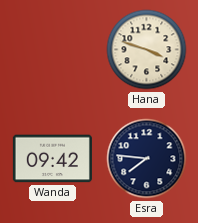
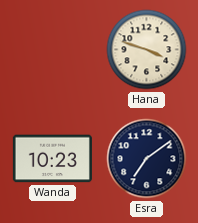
Wanda: 09:42 -> 10:23
Esra: 7:46 -> 7:09
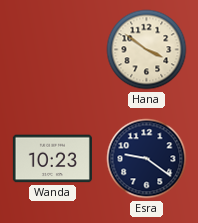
Hana: 3:48 -> 3:51
Esra: 7:09 -> 9:21
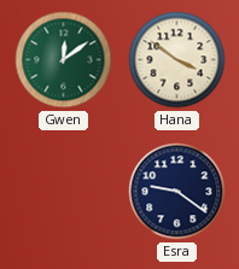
Gwen: none -> 12:09
Wanda: 10:23 -> none
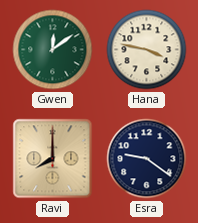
Hana: 3:51 -> 3:47
Ravi: none -> 8:00
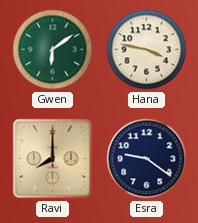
Gwen: 12:09 -> 6:09
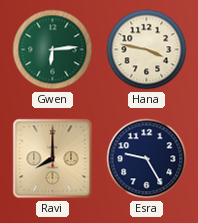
Gwen: 6:09 -> 6:14
Esra: 9:21 -> 9:25
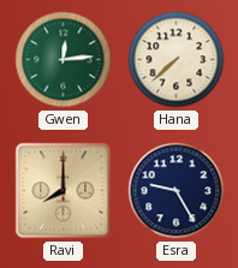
Gwen: 6:14 -> 12:14
Hana: 3:47 -> 7:38
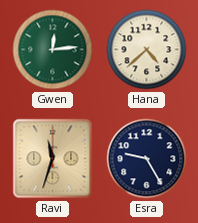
Hana: 7:38 -> 4:38
Ravi: 8:00 -> 11:33
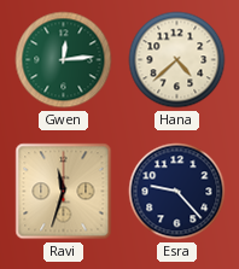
Esra: 9:25 -> 9:23
